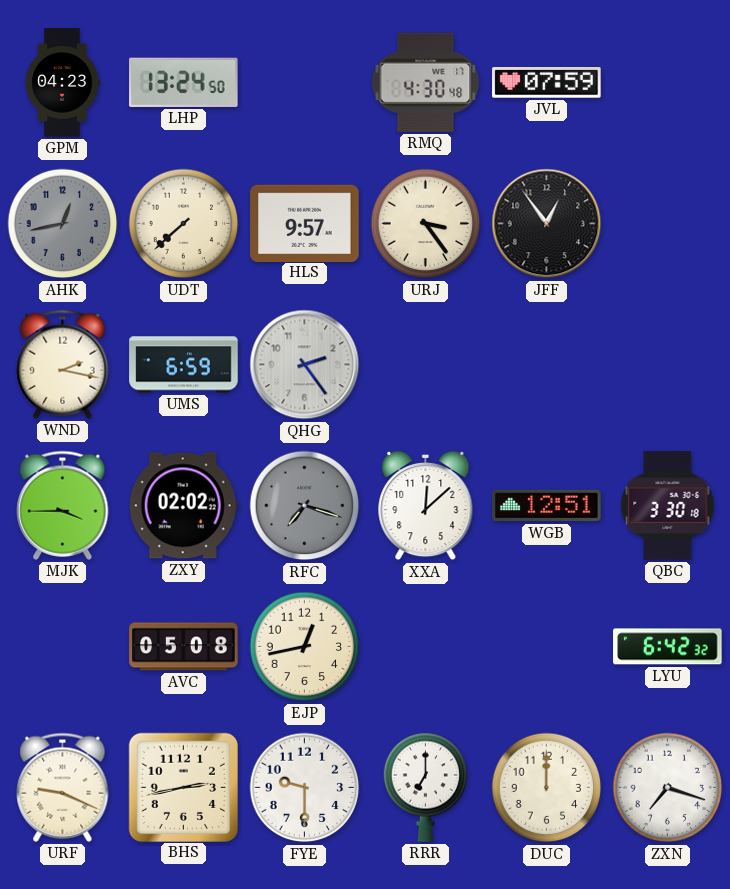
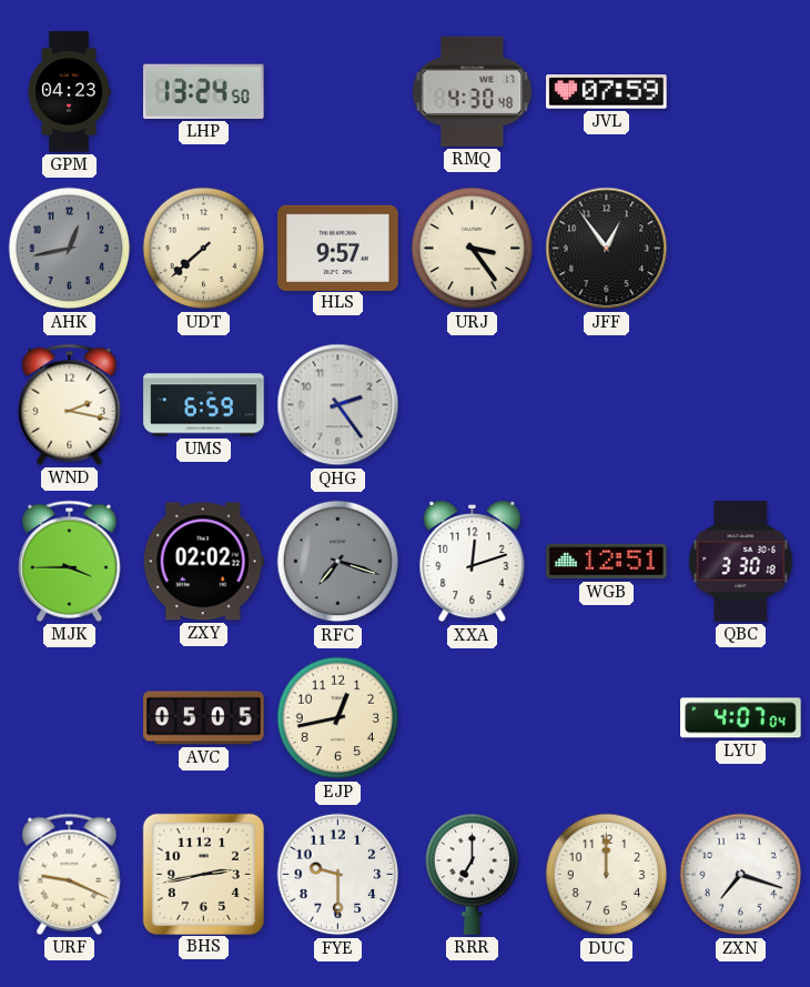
XXA: 12:08 -> 12:12
AVC: 05:08 -> 05:05
LYU: 6:42 -> 4:07
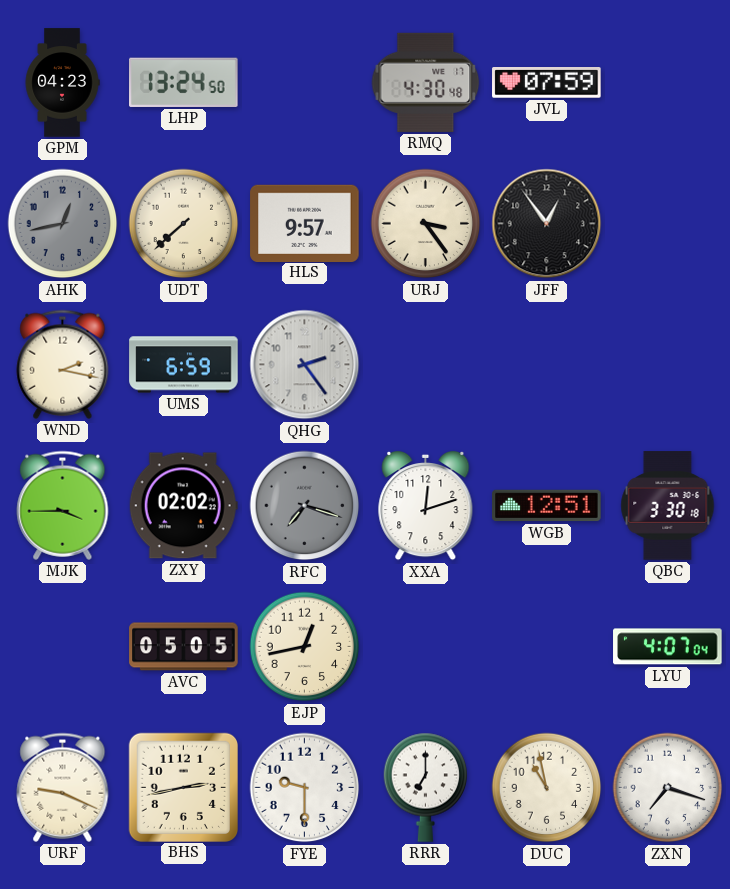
DUC: 12:00 -> 10:58
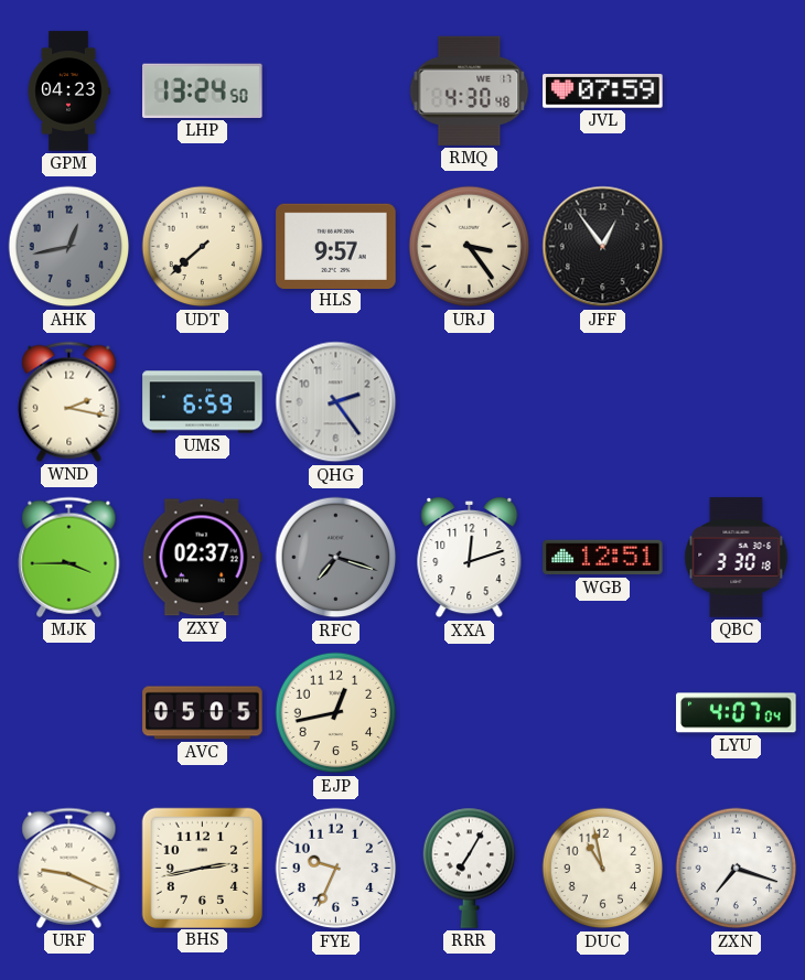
ZXY: 02:02 -> 02:37
FYE: 9:30 -> 9:34
RRR: 7:00 -> 7:05
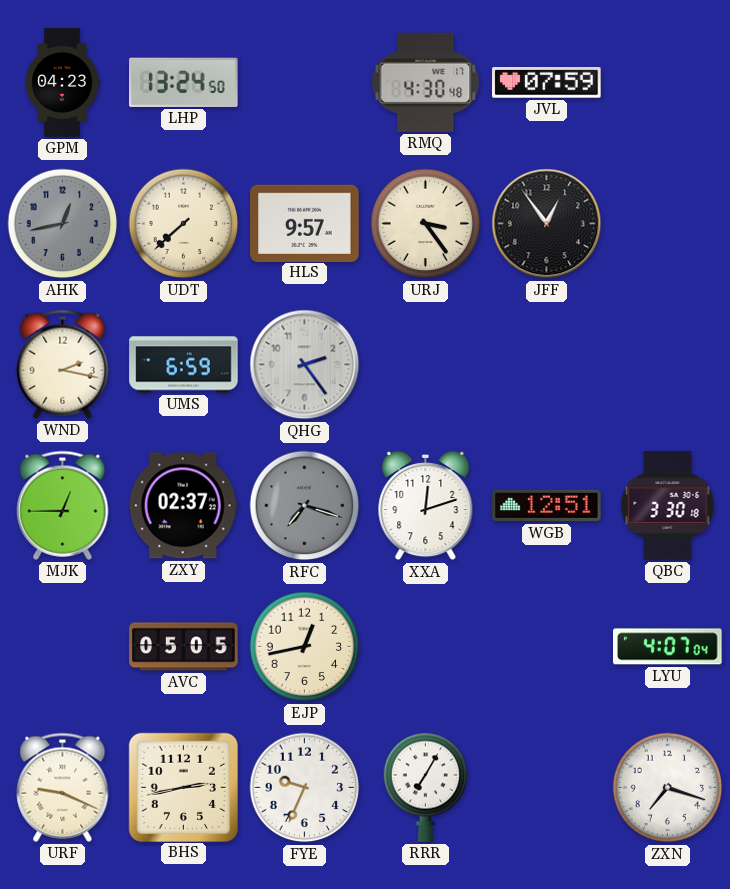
MJK: 3:45 -> 12:45
DUC: 10:58 -> none
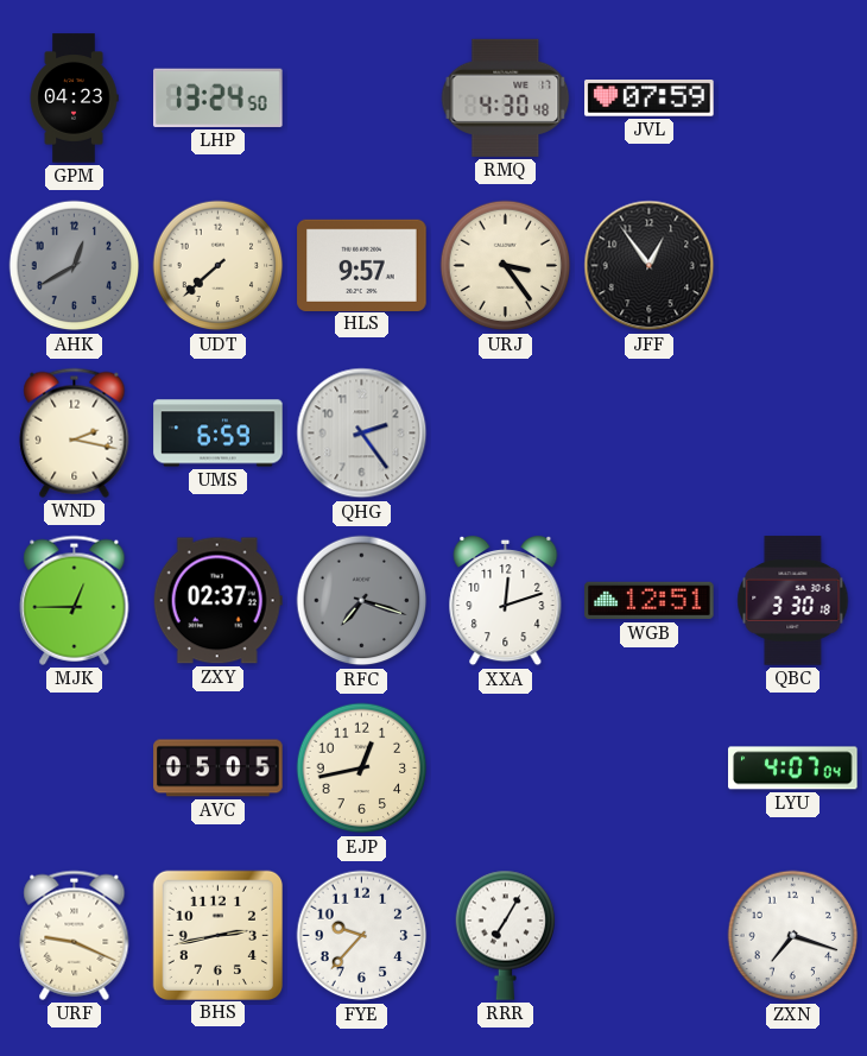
AHK: 12:43 -> 12:40
FYE: 9:34 -> 9:37
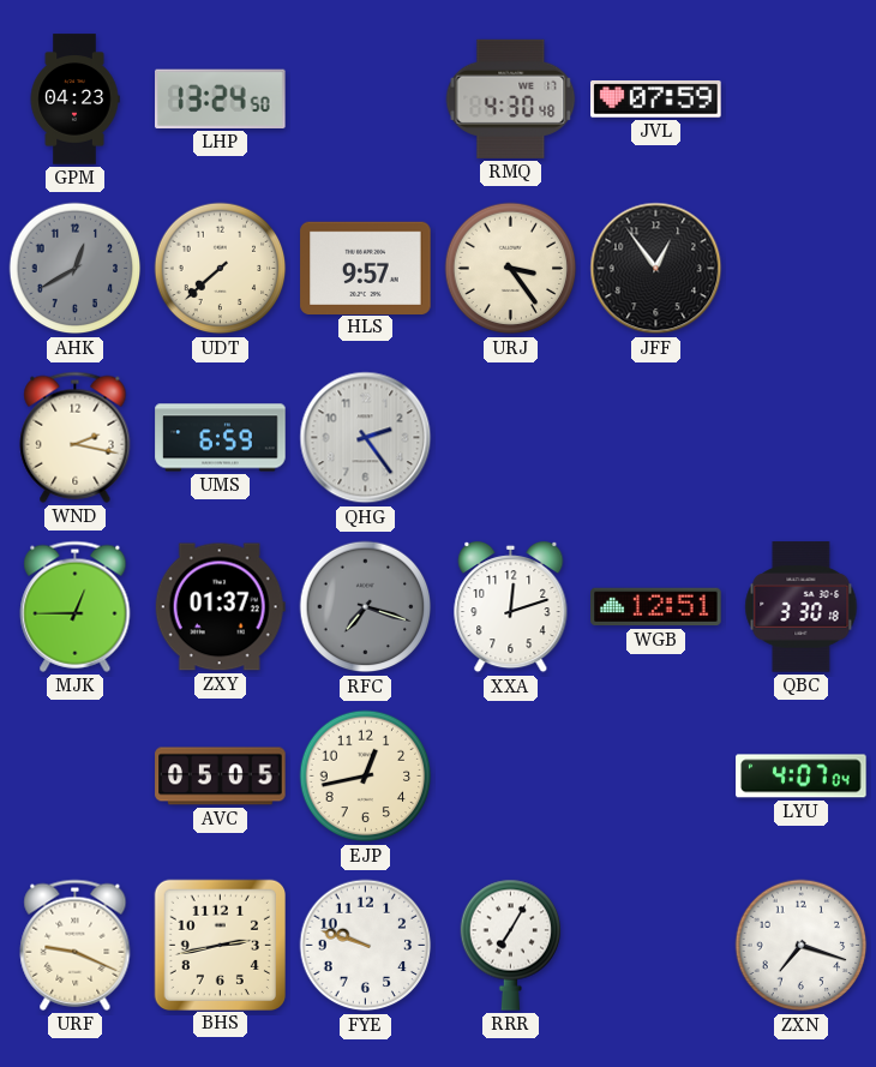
ZXY: 02:37 -> 01:37
FYE: 9:37 -> 9:48
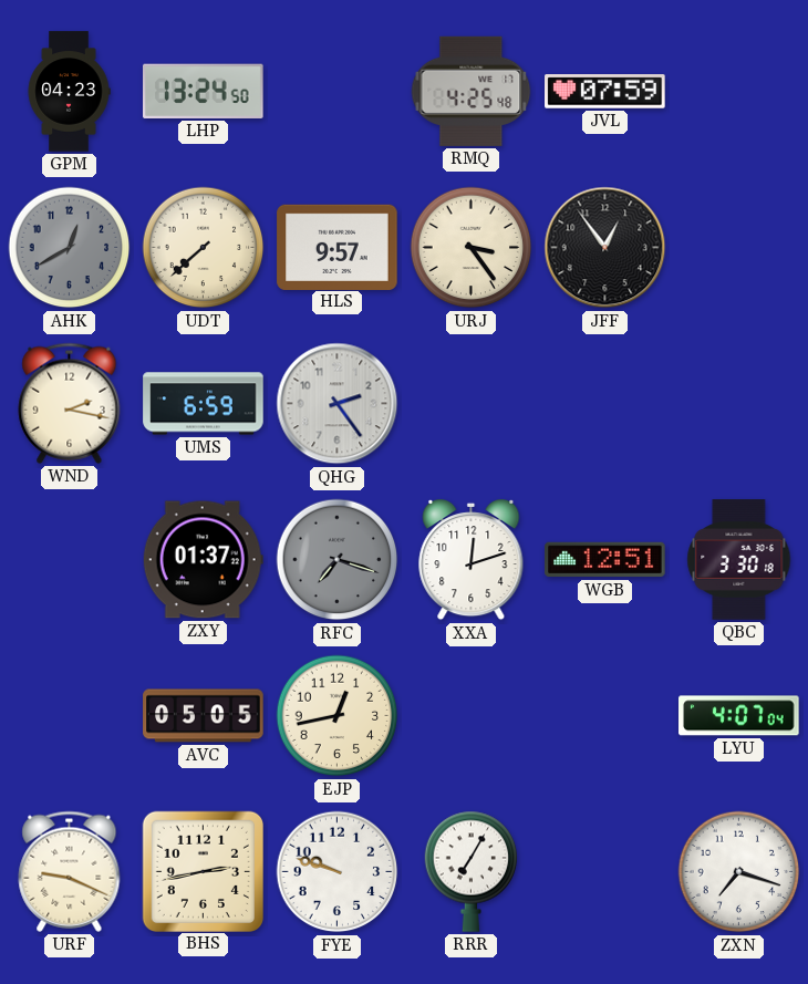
RMQ: 4:30 -> 4:25
MJK: 12:45 -> none
